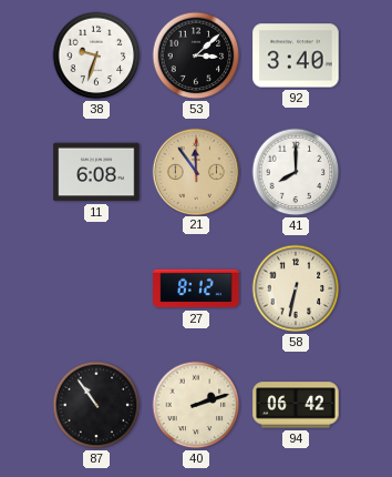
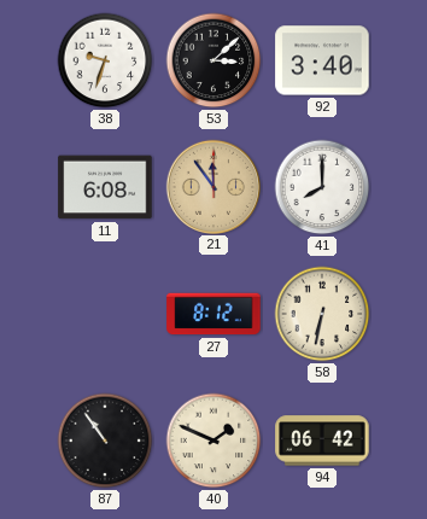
40: 2:12 -> 1:49
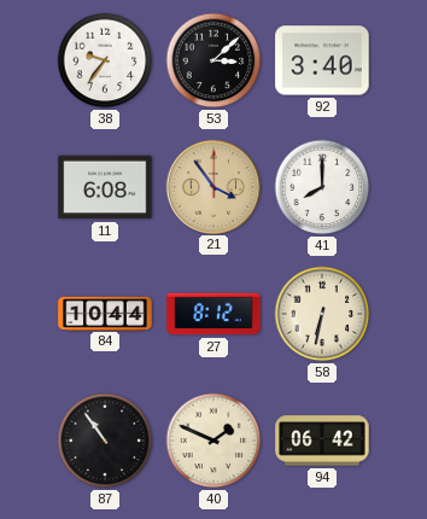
38: 9:33 -> 9:36
21: 11:54 -> 3:54
84: none -> 10:44
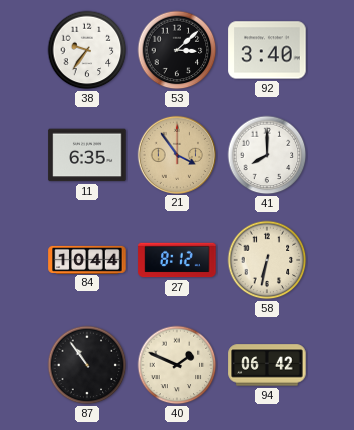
11: 6:08 -> 6:35
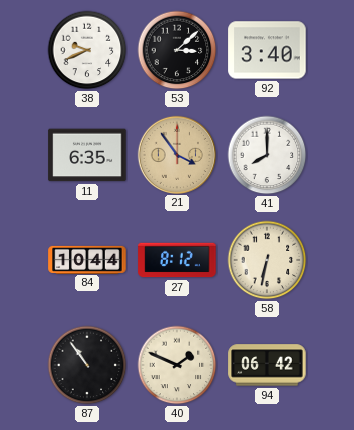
38: 9:36 -> 9:41
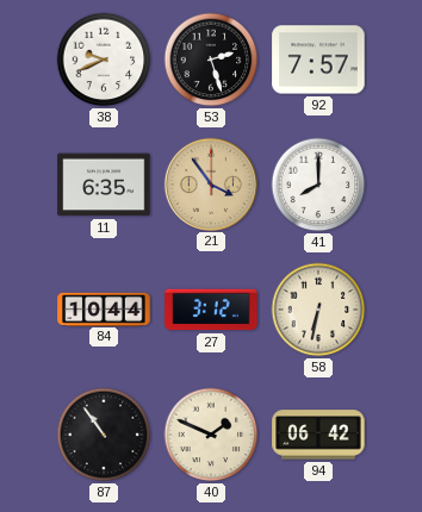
53: 3:08 -> 2:27
92: 3:40 -> 7:57
27: 8:12 -> 3:12
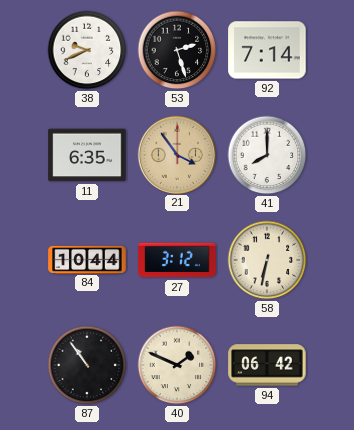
92: 7:57 -> 7:14
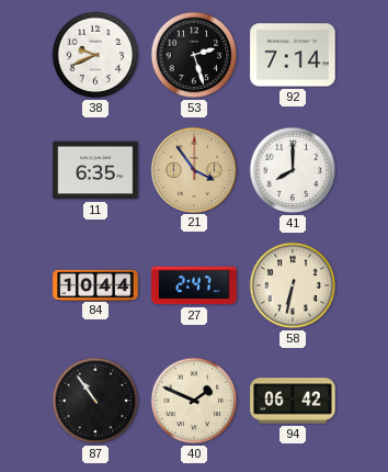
27: 3:12 -> 2:47
